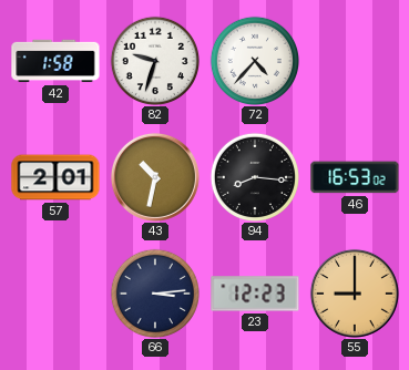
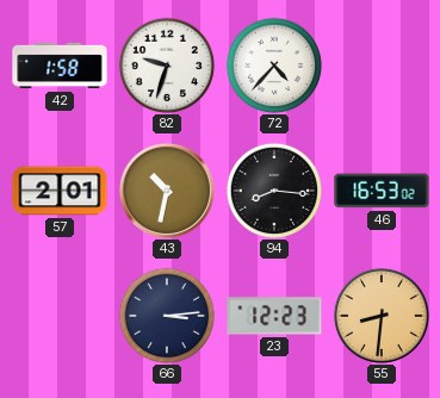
55: 9:00 -> 8:31
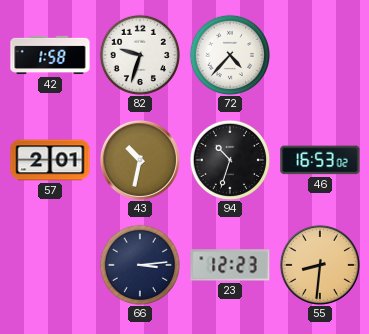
94: 8:16 -> 10:33
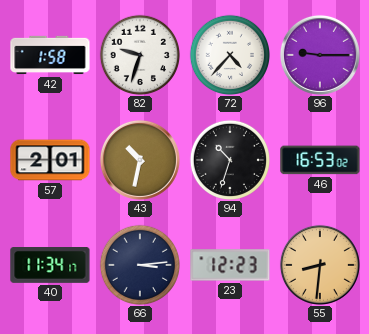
96: none -> 9:15
40: none -> 11:34
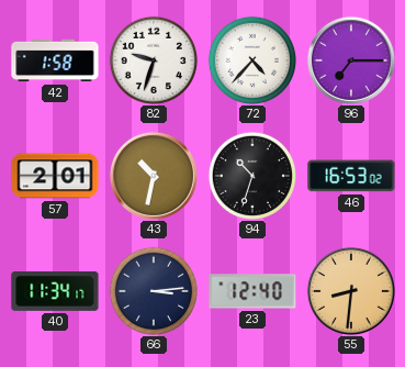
96: 9:15 -> 7:15
23: 12:23 -> 12:40
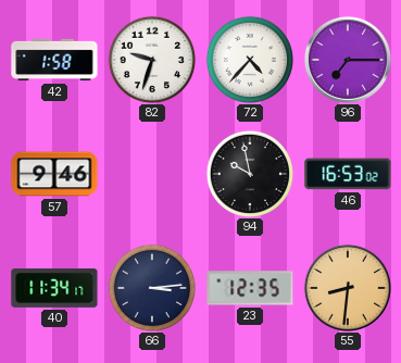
57: 2:01 -> 9:46
43: 10:32 -> none
94: 10:33 -> 9:58
23: 12:40 -> 12:35
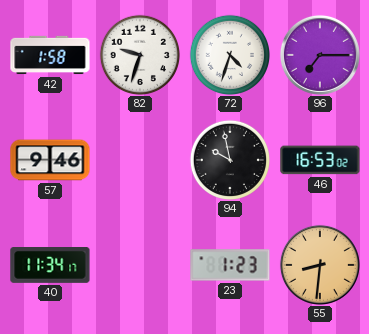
72: 4:37 -> 4:33
66: 3:14 -> none
23: 12:35 -> 1:23
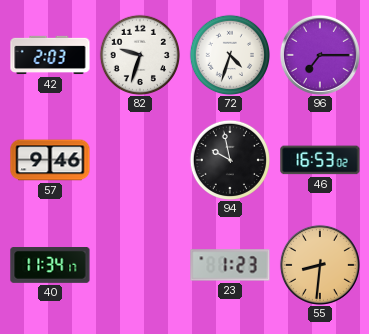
42: 1:58 -> 2:03
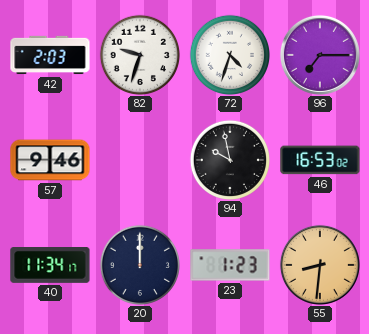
20: none -> 12:00
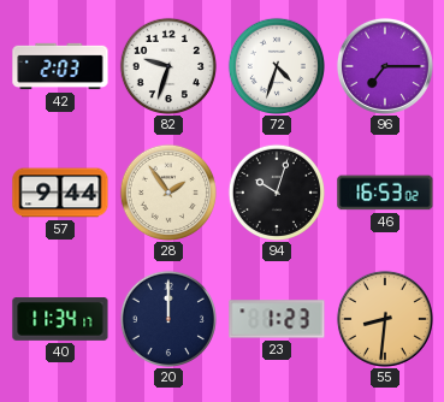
57: 9:46 -> 9:44
28: none -> 1:54
94: 9:58 -> 10:03
